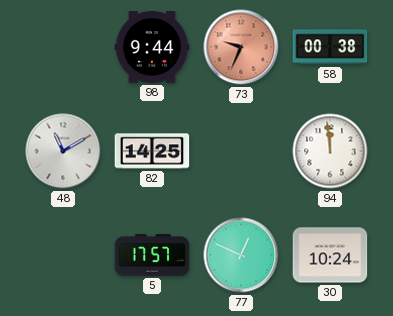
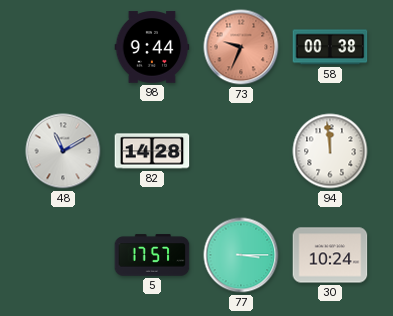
82: 14:25 -> 14:28
77: 12:49 -> 3:15
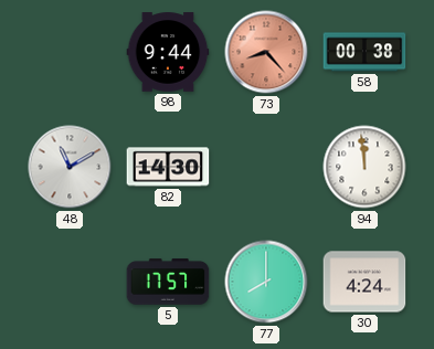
73: 9:34 -> 8:23
82: 14:28 -> 14:30
77: 3:15 -> 8:00
30: 10:24 -> 4:24
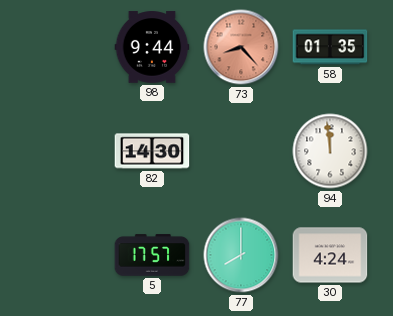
58: 00:38 -> 01:35
48: 11:10 -> none
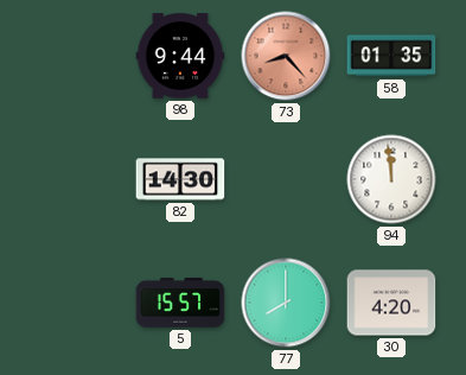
5: 17:57 -> 15:57
30: 4:24 -> 4:20
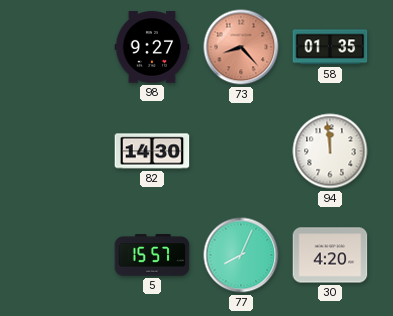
98: 9:44 -> 9:27
77: 8:00 -> 8:04
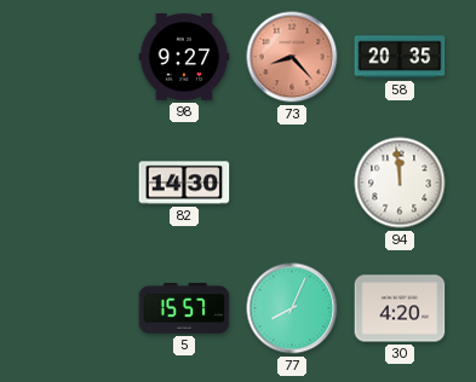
58: 01:35 -> 20:35
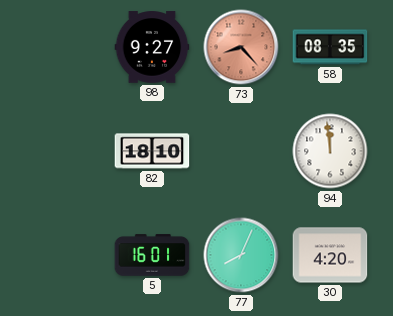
58: 20:35 -> 08:35
82: 14:30 -> 18:10
5: 15:57 -> 16:01
